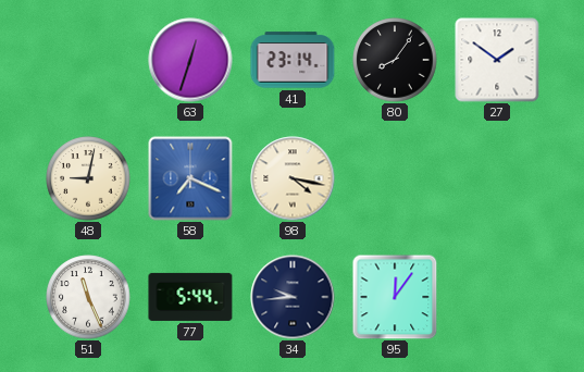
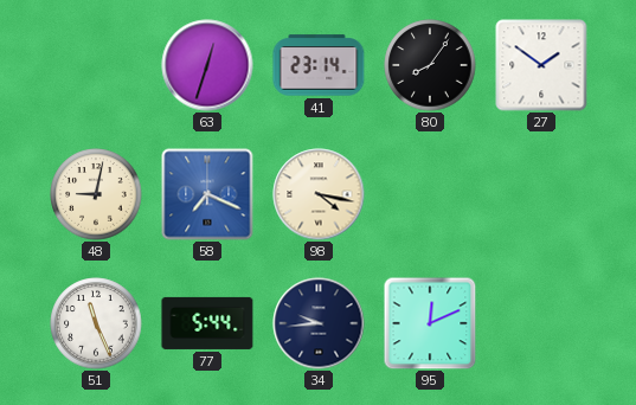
95: 12:06 -> 12:11
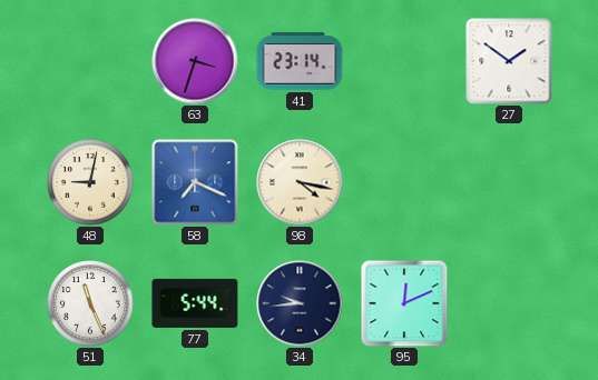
63: 12:33 -> 3:33
80: 8:06 -> none
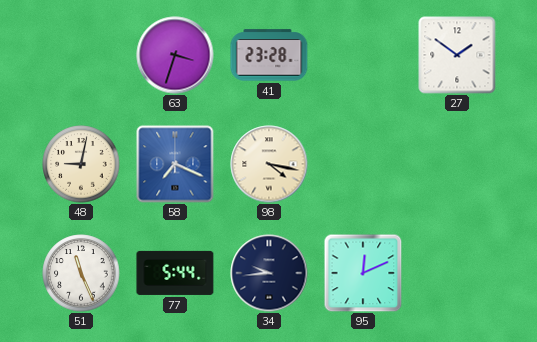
41: 23:14 -> 23:28
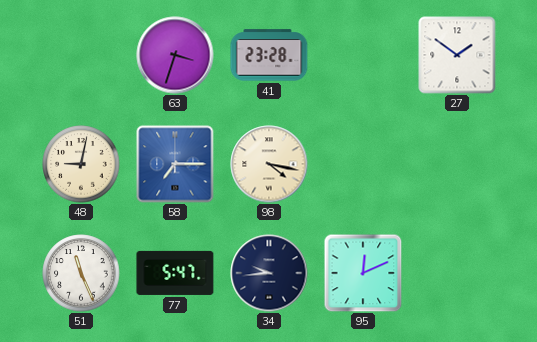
58: 7:19 -> 7:15
77: 5:44 -> 5:47
